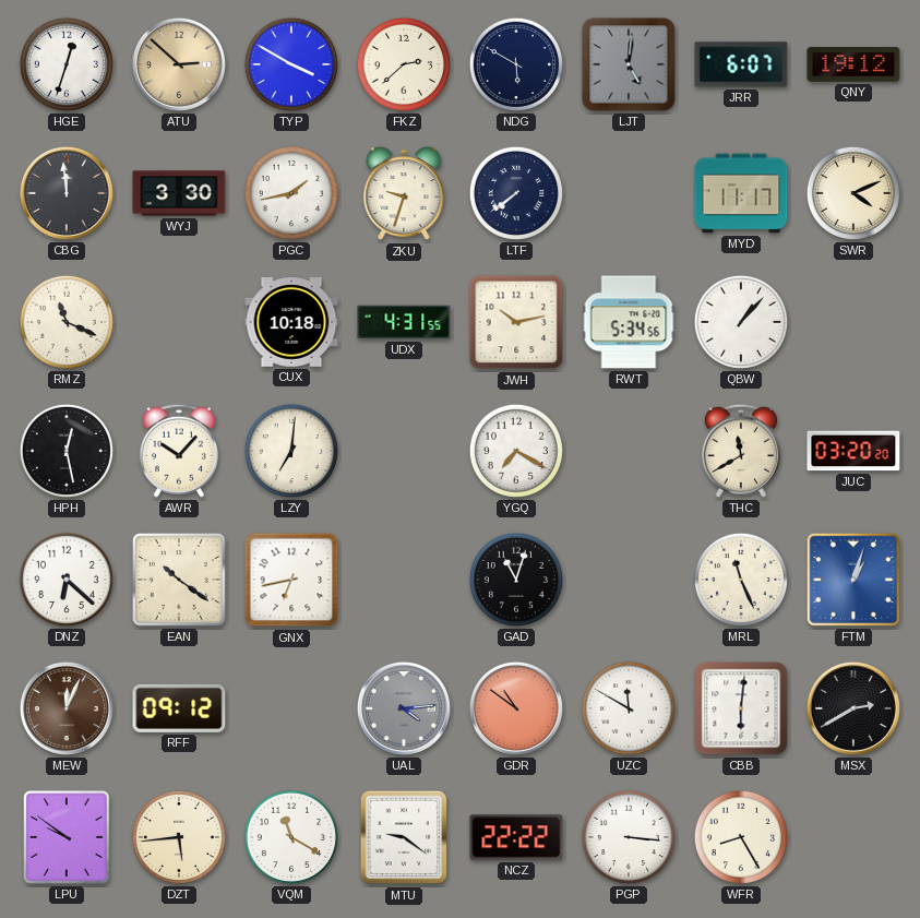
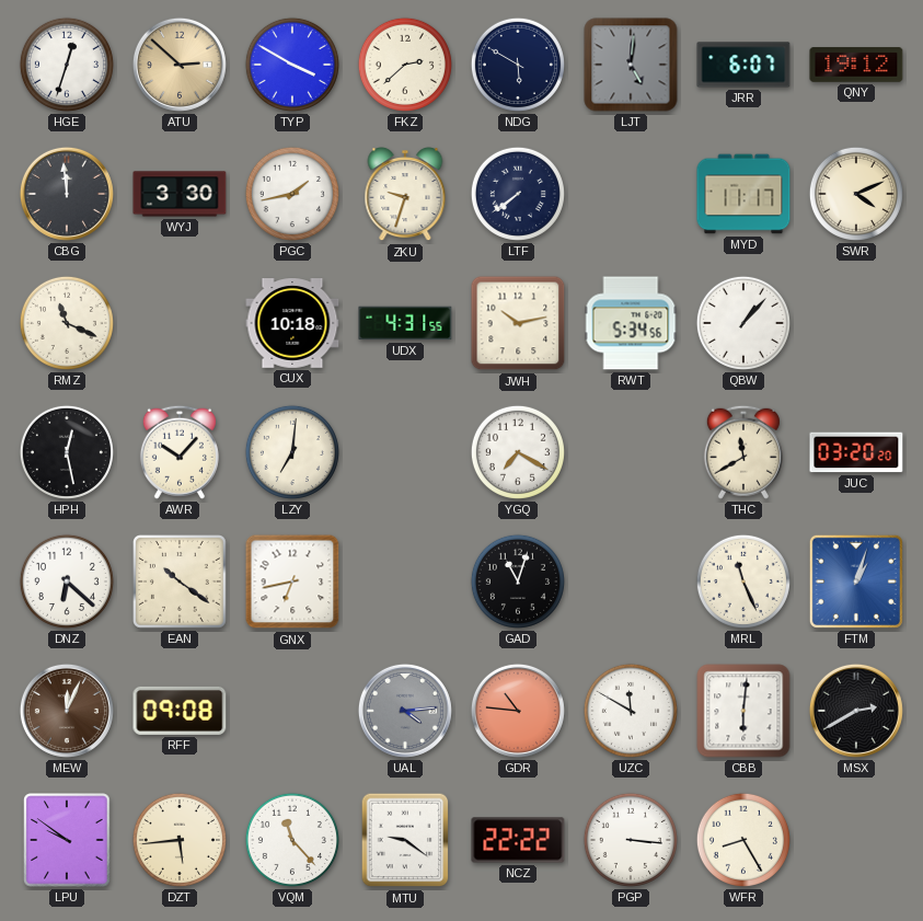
RFF: 09:12 -> 09:08
GDR: 10:51 -> 10:46
VQM: 11:20 -> 11:23
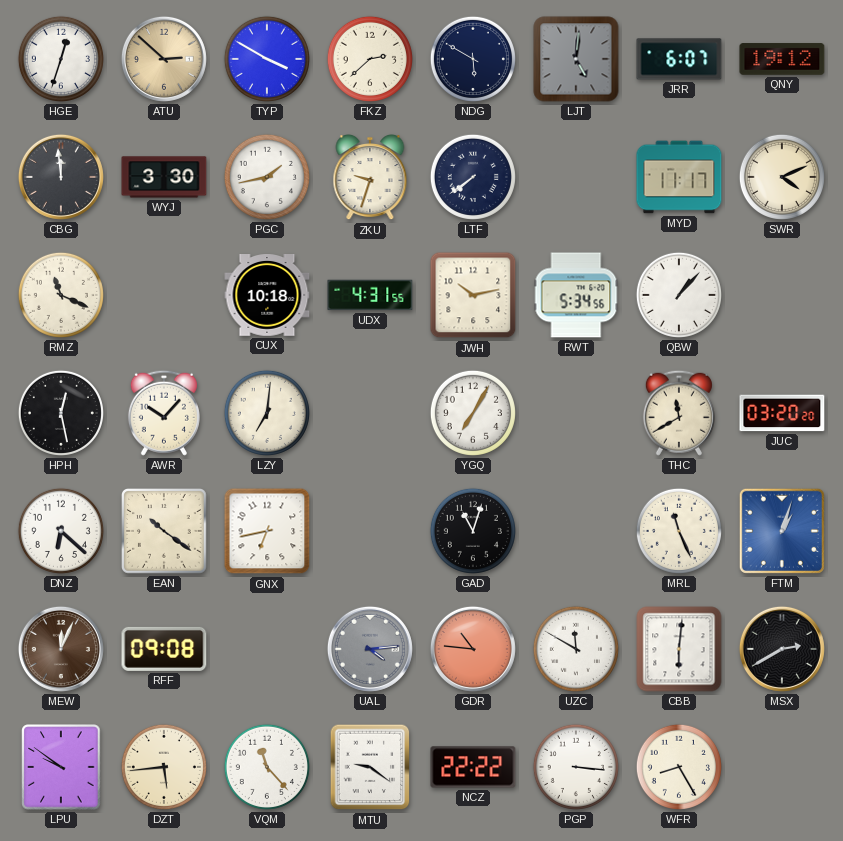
YGQ: 7:20 -> 7:05
